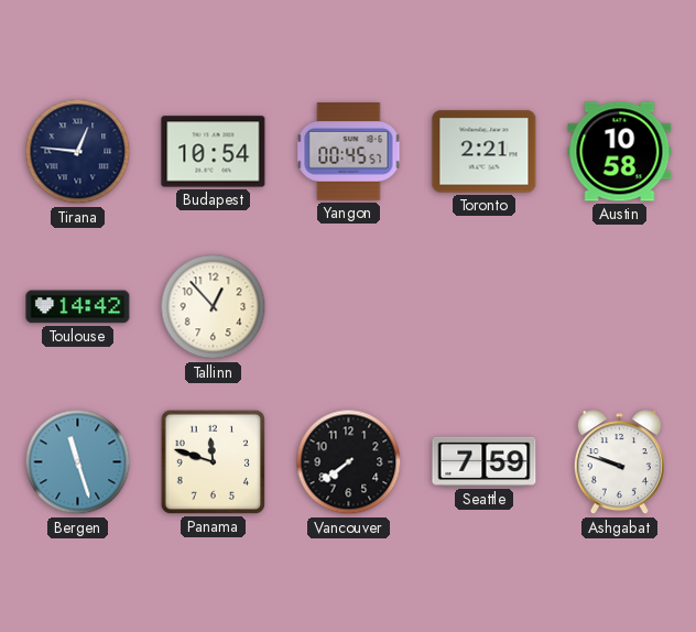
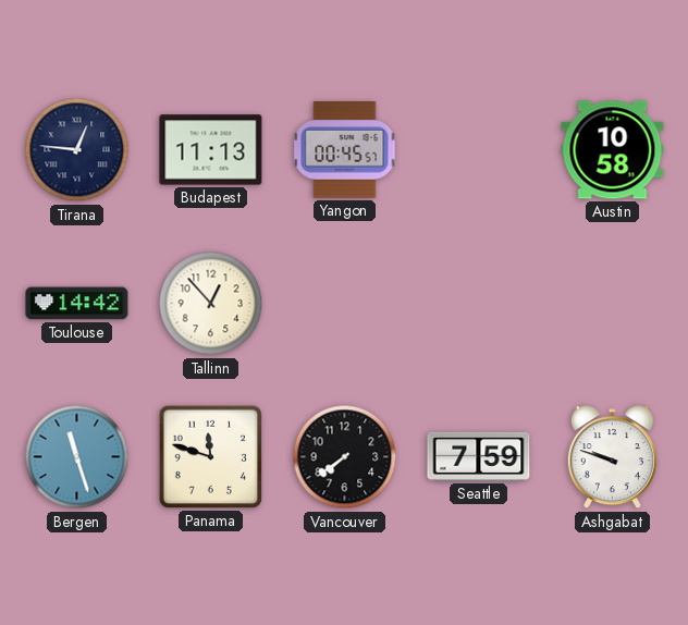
Budapest: 10:54 -> 11:13
Toronto: 2:21 -> none
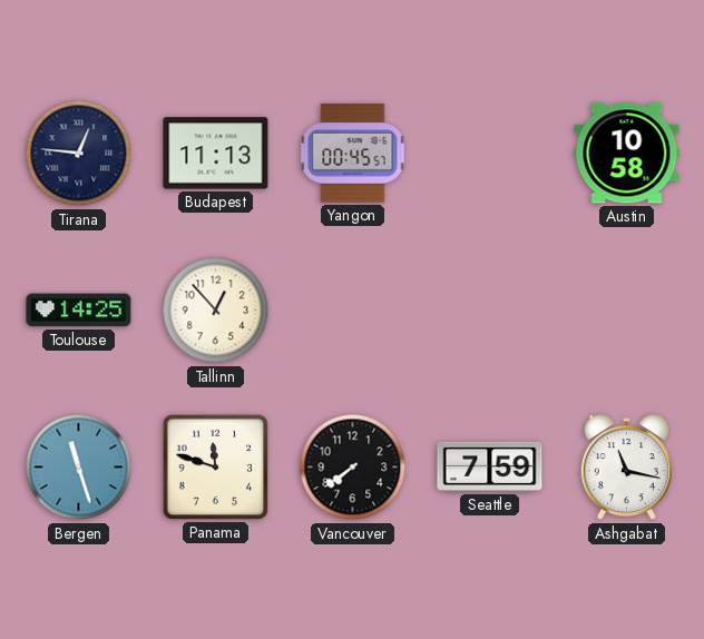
Toulouse: 14:42 -> 14:25
Ashgabat: 9:48 -> 11:17
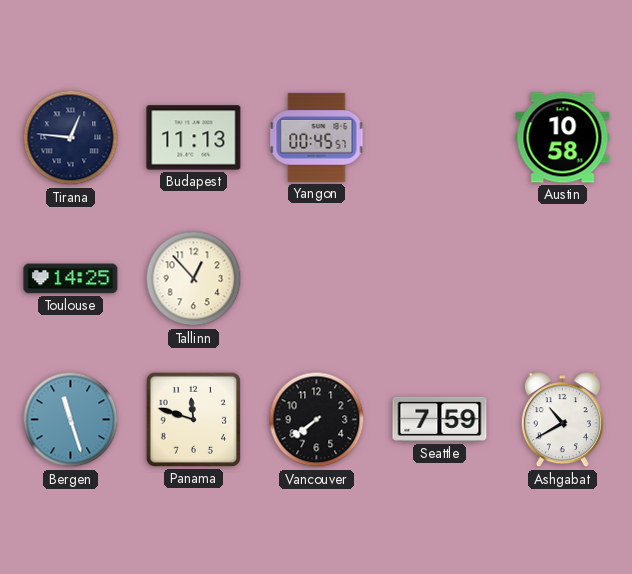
Ashgabat: 11:17 -> 10:40
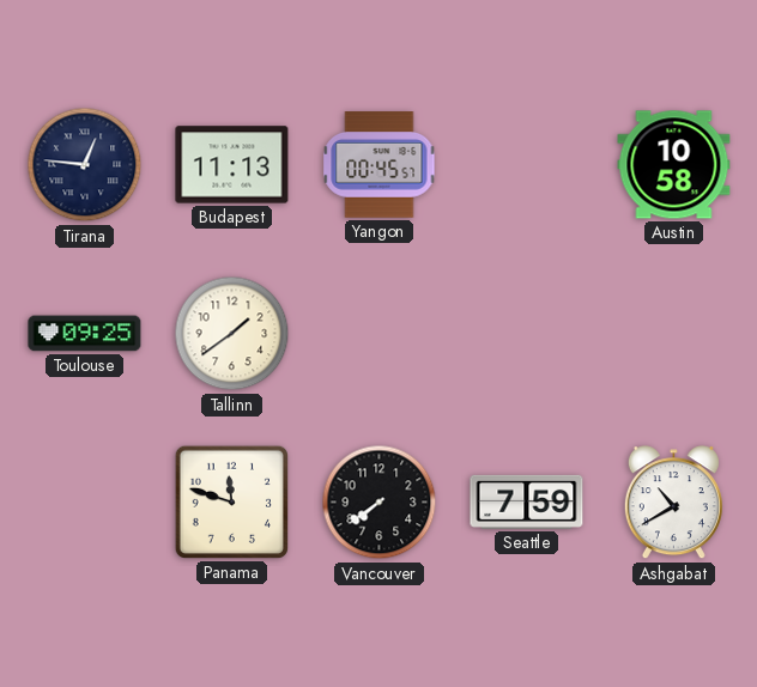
Toulouse: 14:25 -> 09:25
Tallinn: 12:53 -> 1:39
Bergen: 11:27 -> none
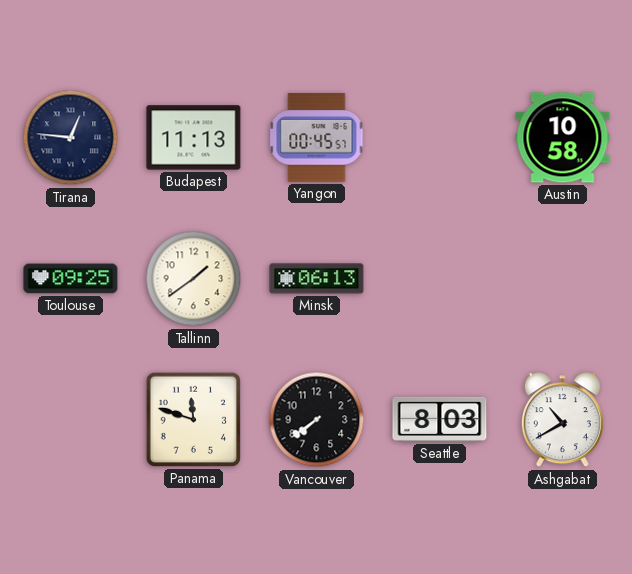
Minsk: none -> 06:13
Seattle: 7:59 -> 8:03
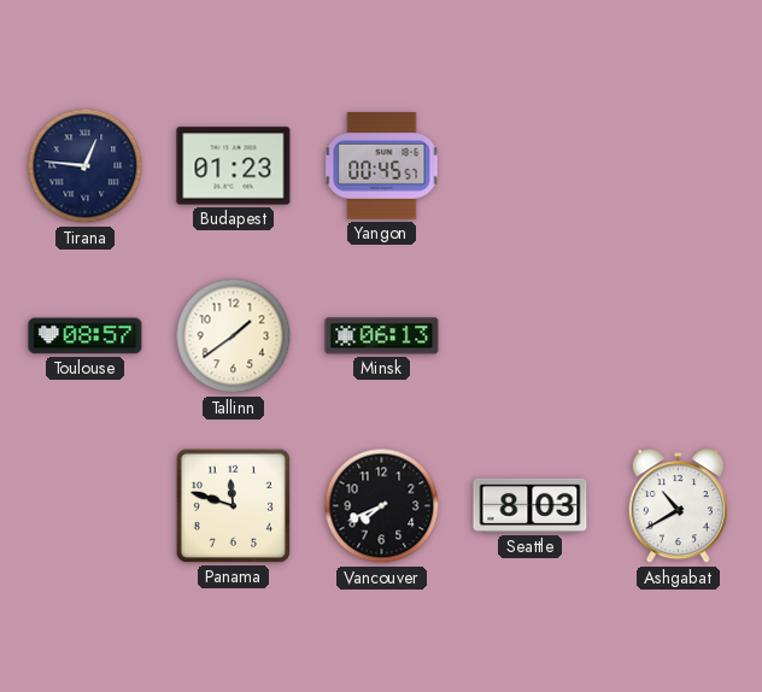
Budapest: 11:13 -> 01:23
Austin: 10:58 -> none
Toulouse: 09:25 -> 08:57
Vancouver: 7:39 -> 7:41
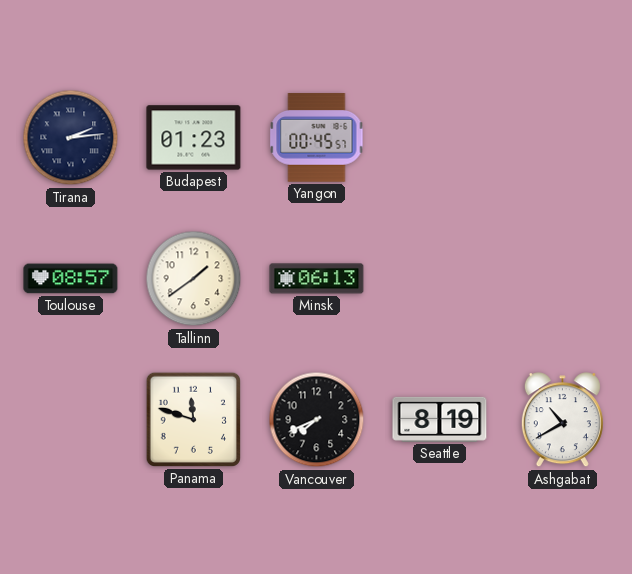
Tirana: 12:46 -> 2:14
Seattle: 8:03 -> 8:19
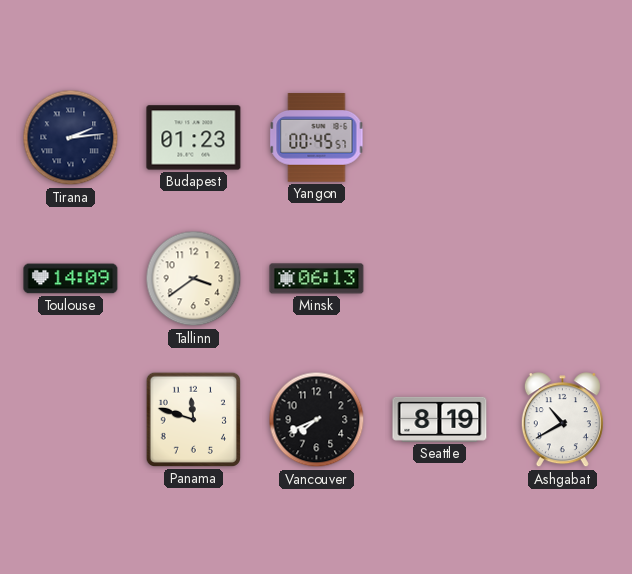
Toulouse: 08:57 -> 14:09
Tallinn: 1:39 -> 3:39
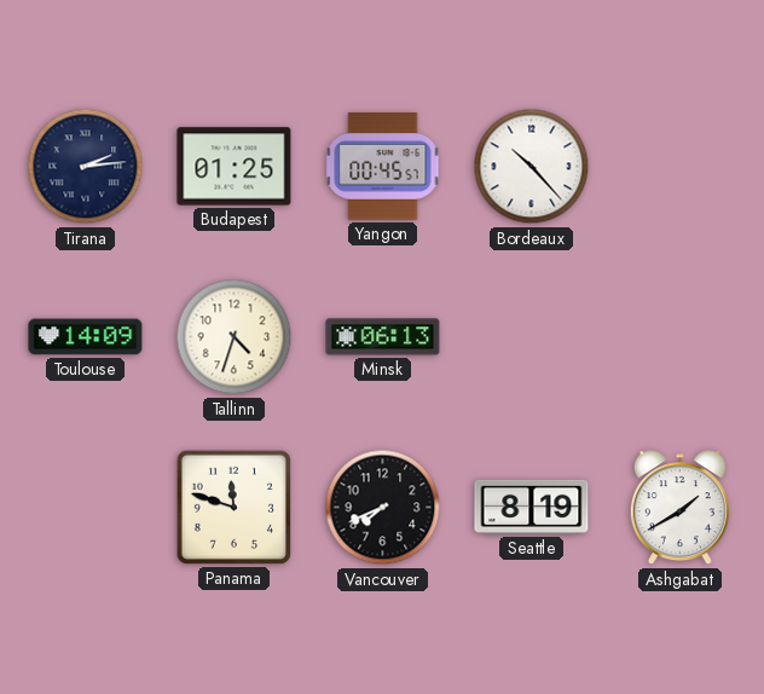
Budapest: 01:23 -> 01:25
Bordeaux: none -> 10:23
Tallinn: 3:39 -> 4:33
Ashgabat: 10:40 -> 1:40
